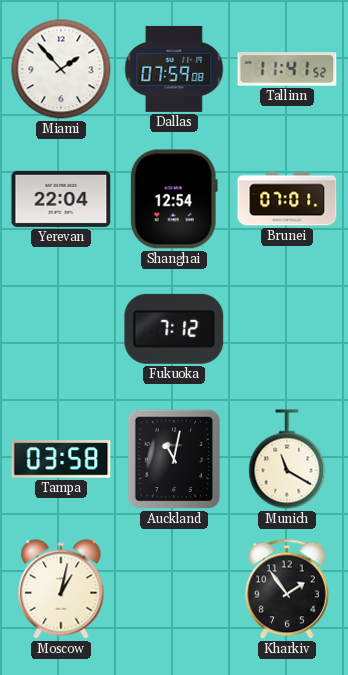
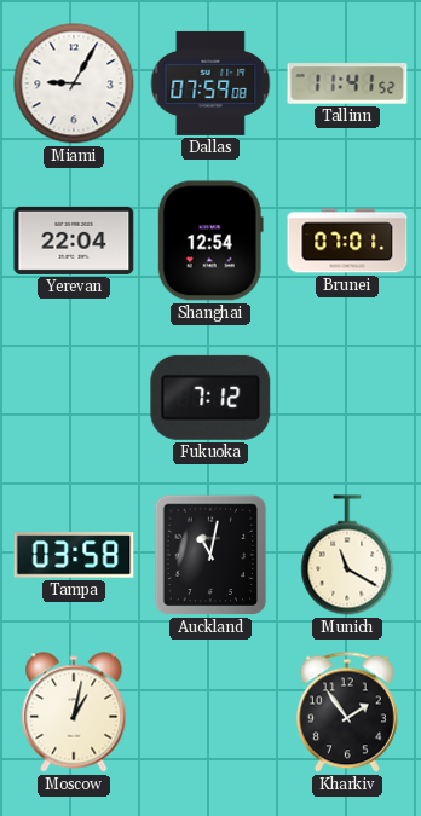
Miami: 1:53 -> 9:05
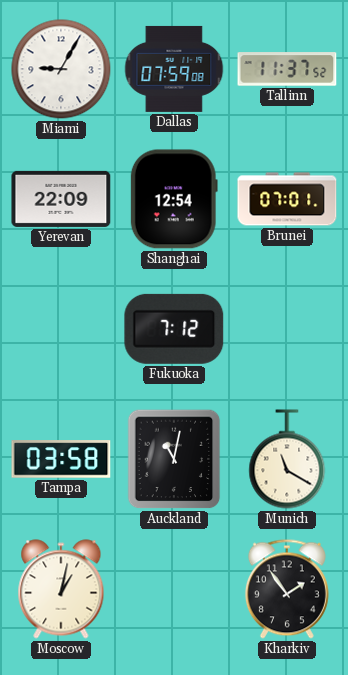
Tallinn: 11:41 -> 11:37
Yerevan: 22:04 -> 22:09
